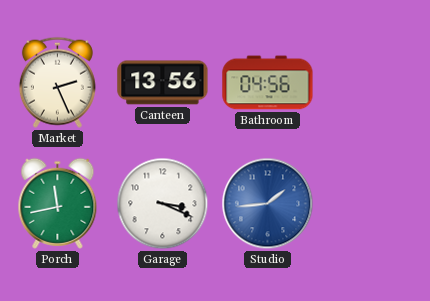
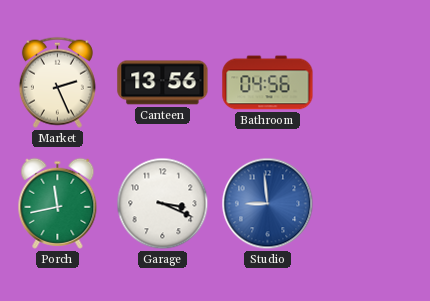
Studio: 1:44 -> 8:59
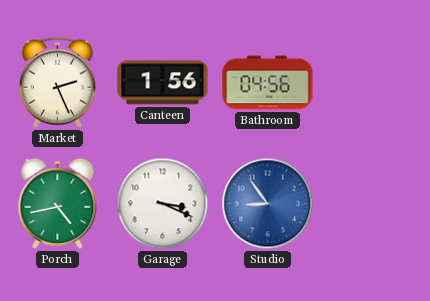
Canteen: 13:56 -> 1:56
Porch: 11:43 -> 4:43
Studio: 8:59 -> 8:54
